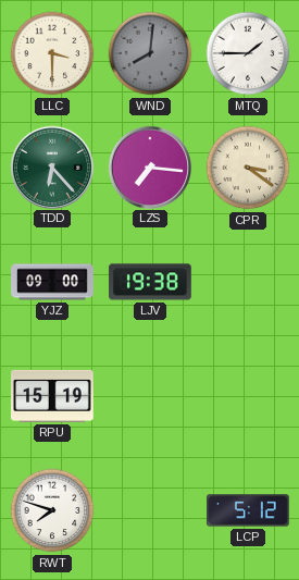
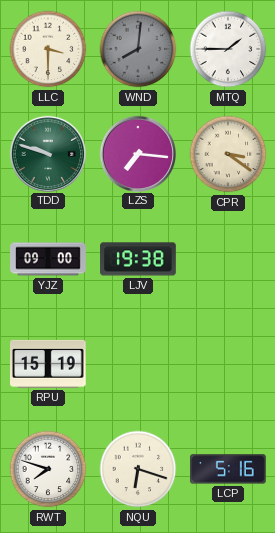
TDD: 6:23 -> 9:48
NQU: none -> 6:18
LCP: 5:12 -> 5:16
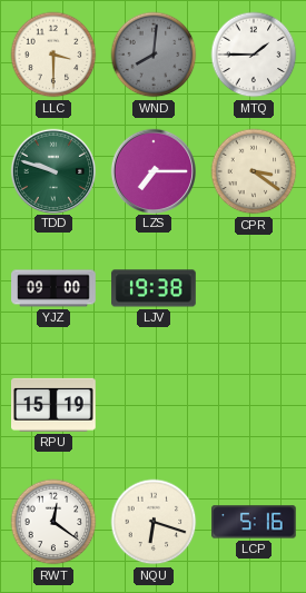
LZS: 7:16 -> 7:15
RWT: 7:48 -> 12:21
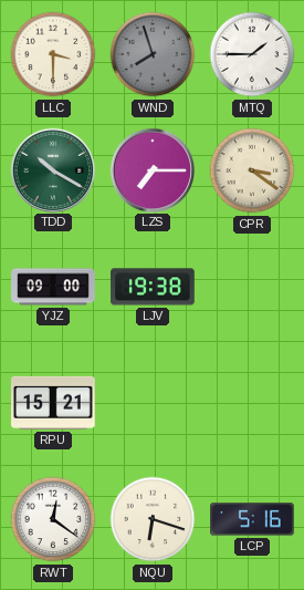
WND: 8:01 -> 7:57
TDD: 9:48 -> 10:20
RPU: 15:19 -> 15:21
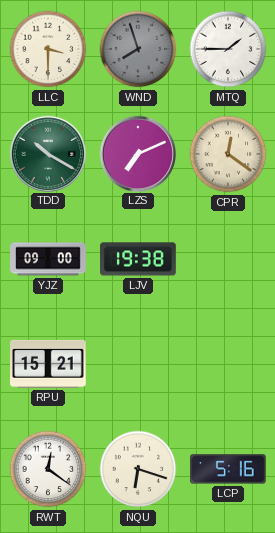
LZS: 7:15 -> 7:11
CPR: 3:21 -> 12:21
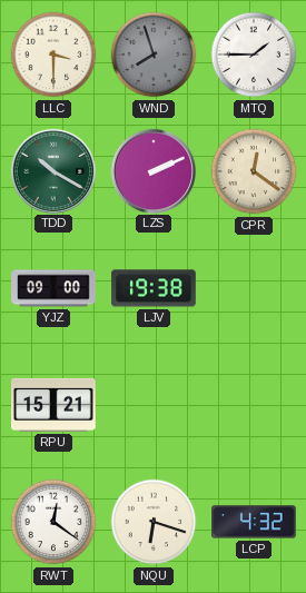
LZS: 7:11 -> 2:11
LCP: 5:16 -> 4:32
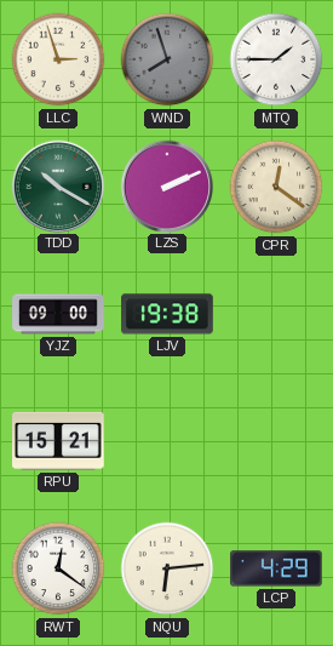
LLC: 3:30 -> 2:57
NQU: 6:18 -> 6:14
LCP: 4:32 -> 4:29
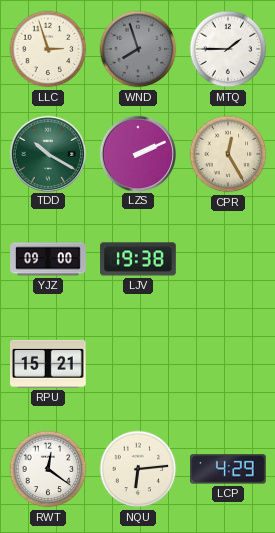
CPR: 12:21 -> 12:25
